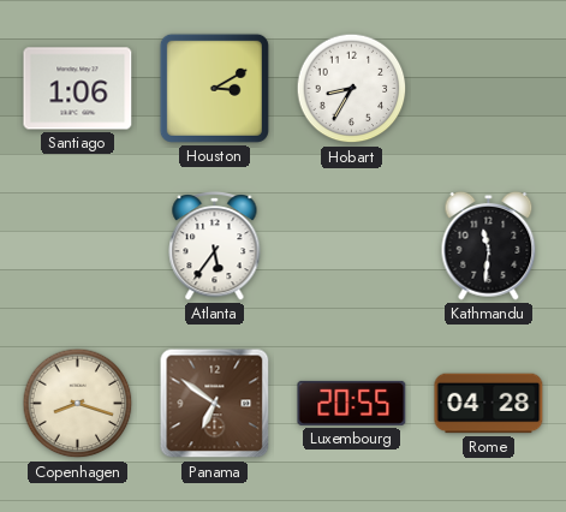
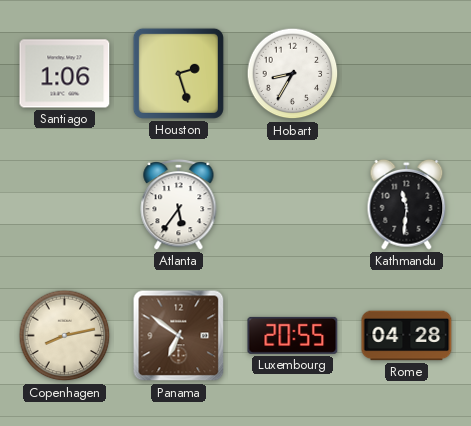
Houston: 3:10 -> 2:27
Copenhagen: 8:18 -> 8:13
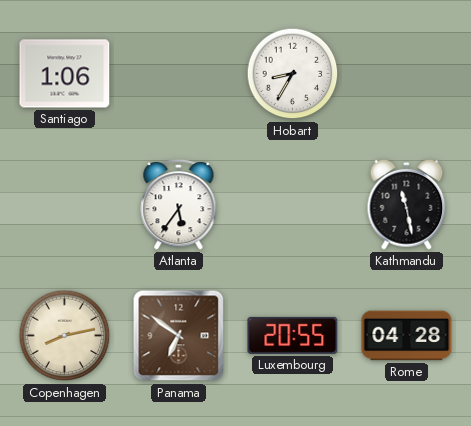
Houston: 2:27 -> none
Kathmandu: 11:31 -> 11:28
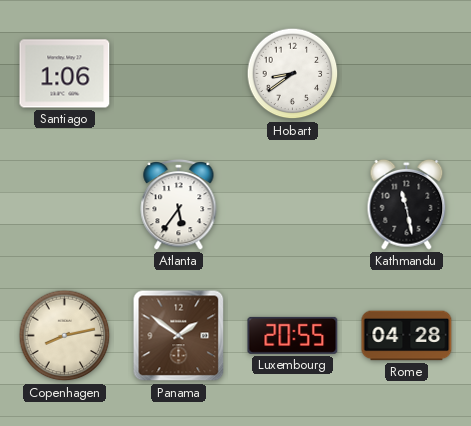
Hobart: 8:35 -> 8:39
Panama: 6:51 -> 1:51
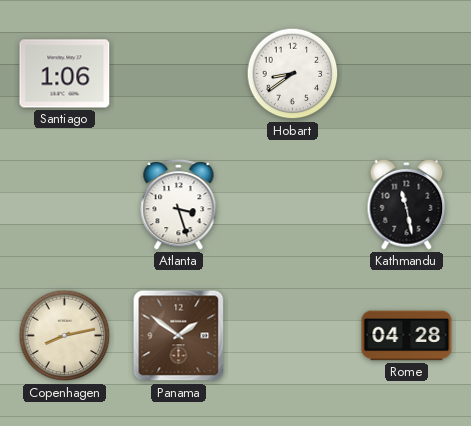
Atlanta: 5:36 -> 3:27
Luxembourg: 20:55 -> none
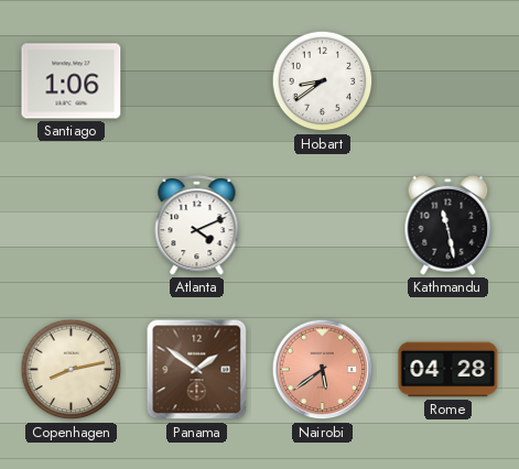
Atlanta: 3:27 -> 4:11
Nairobi: none -> 5:39
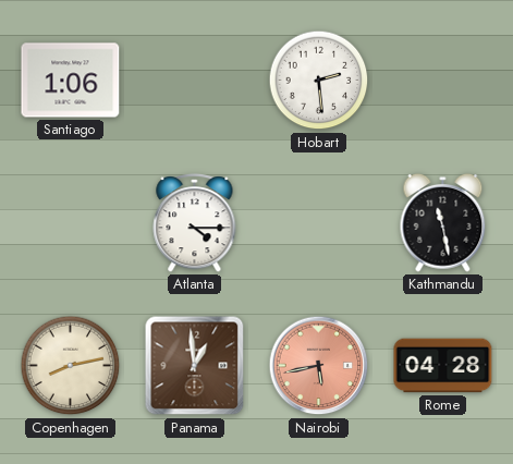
Hobart: 8:39 -> 2:29
Atlanta: 4:11 -> 4:15
Panama: 1:51 -> 12:59
Nairobi: 5:39 -> 5:43
